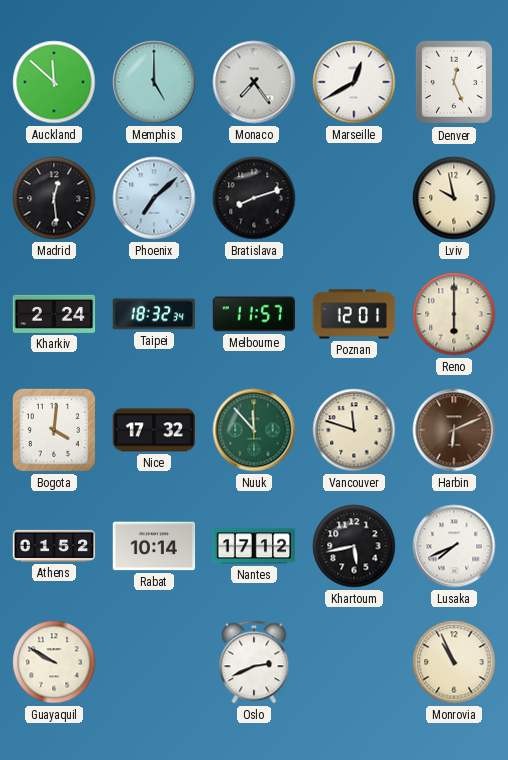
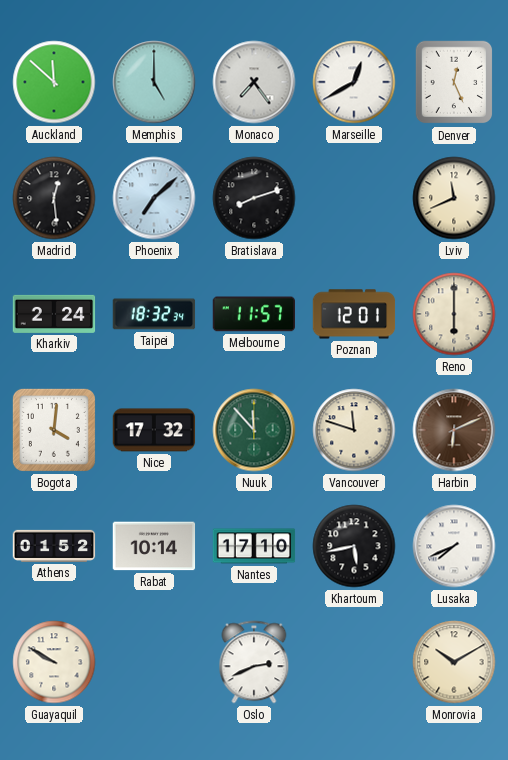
Lviv: 9:58 -> 11:41
Nantes: 17:12 -> 17:10
Monrovia: 10:56 -> 10:10
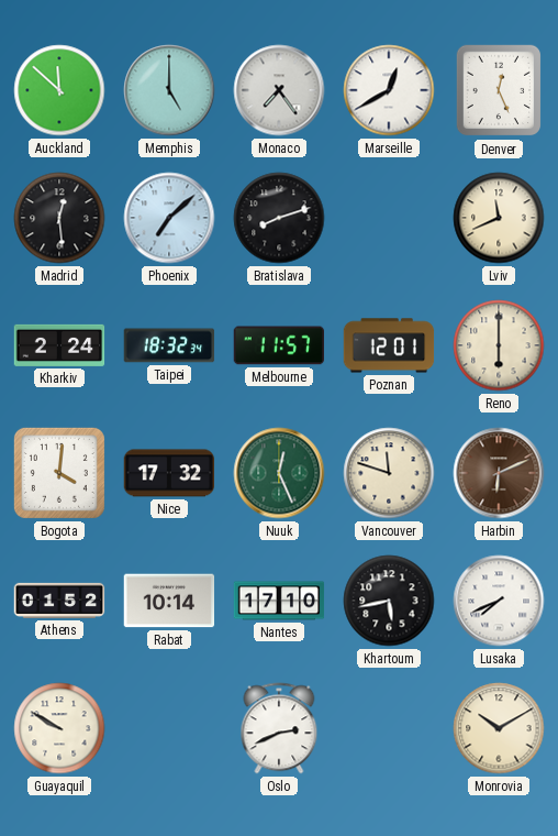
Nuuk: 11:53 -> 12:26
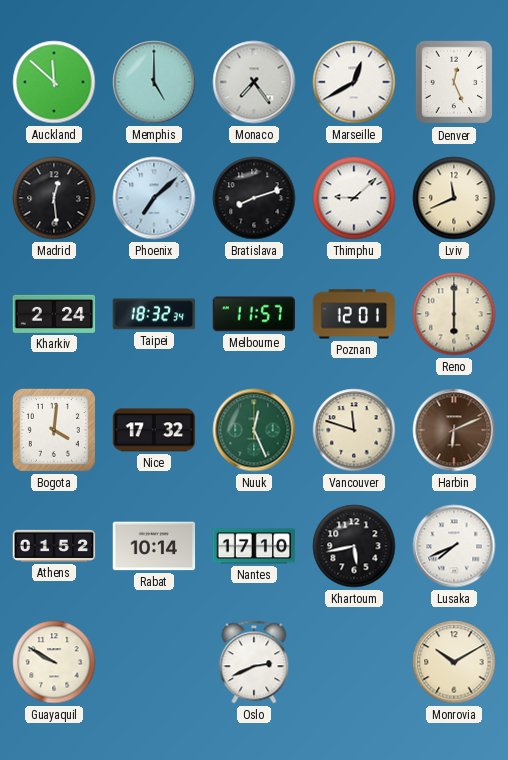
Thimphu: none -> 9:08
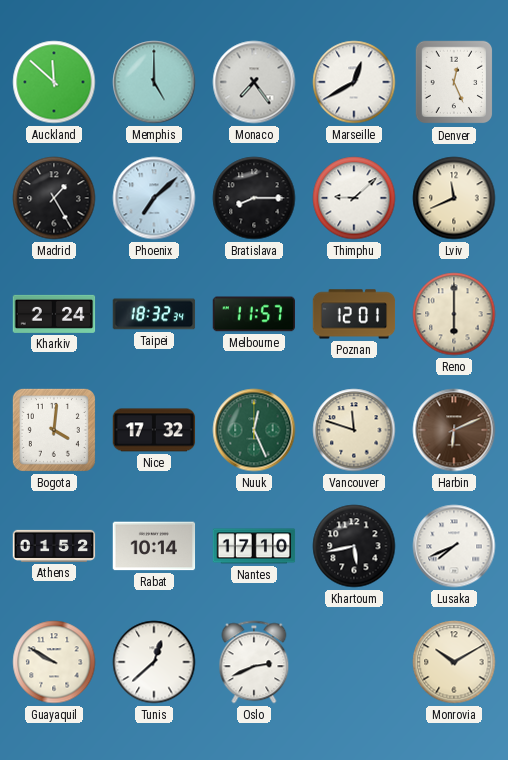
Madrid: 12:29 -> 1:25
Bratislava: 8:12 -> 8:15
Tunis: none -> 12:38
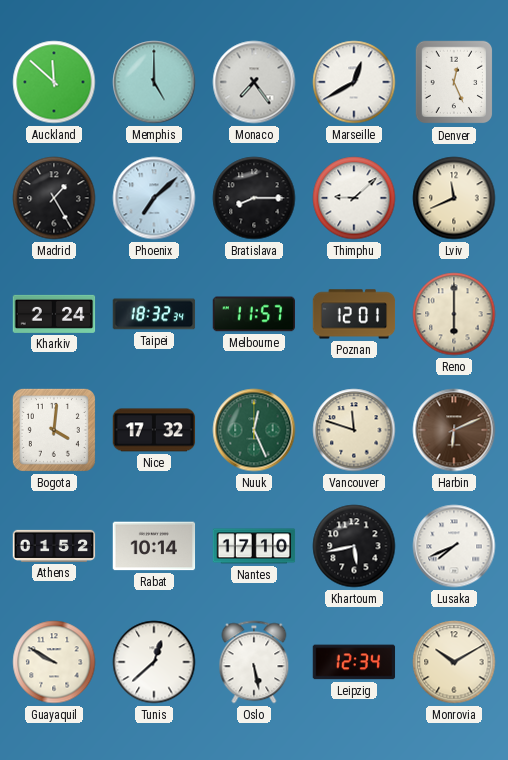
Oslo: 2:41 -> 5:28
Leipzig: none -> 12:34
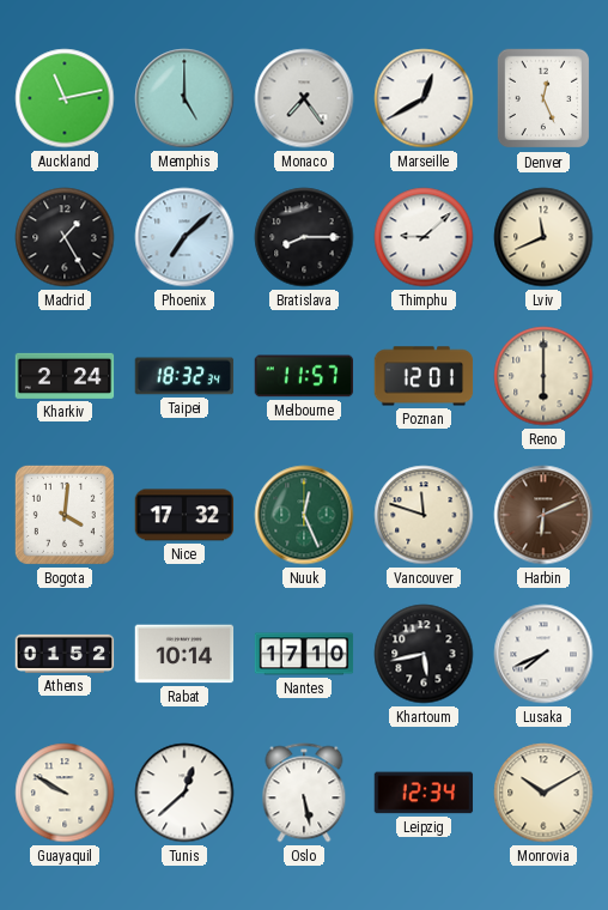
Auckland: 11:52 -> 11:13
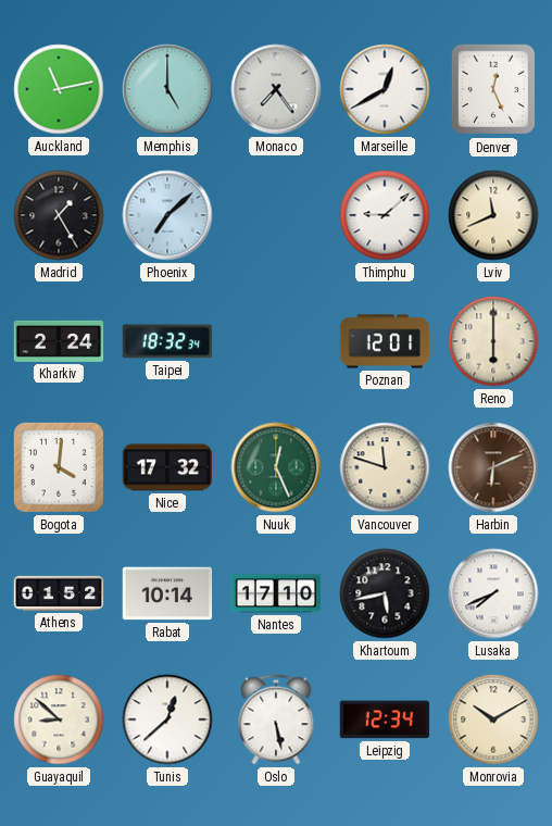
Bratislava: 8:15 -> none
Melbourne: 11:57 -> none
Guayaquil: 9:50 -> 8:52
